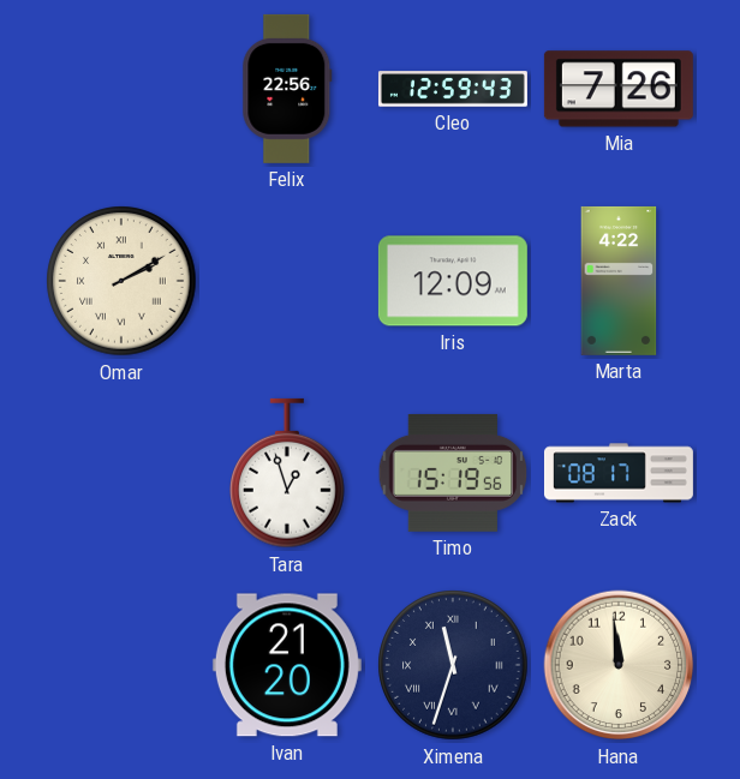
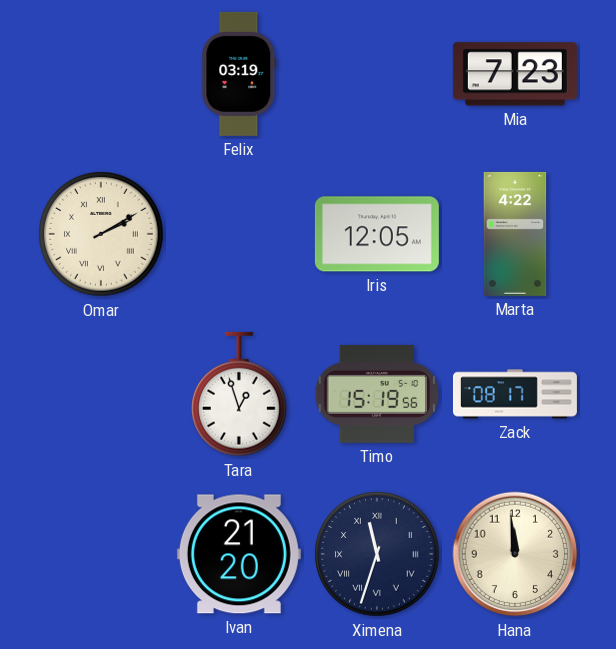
Felix: 22:56 -> 03:19
Cleo: 12:59 -> none
Mia: 7:26 -> 7:23
Iris: 12:09 -> 12:05
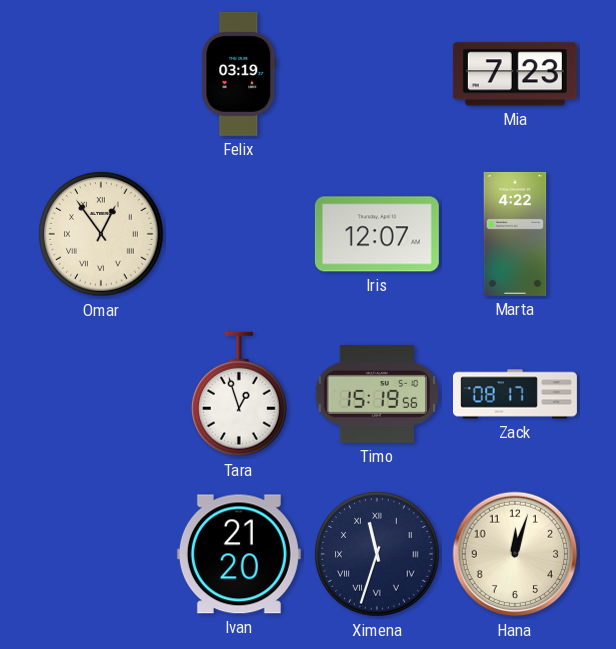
Omar: 2:10 -> 12:54
Iris: 12:05 -> 12:07
Hana: 11:59 -> 12:03
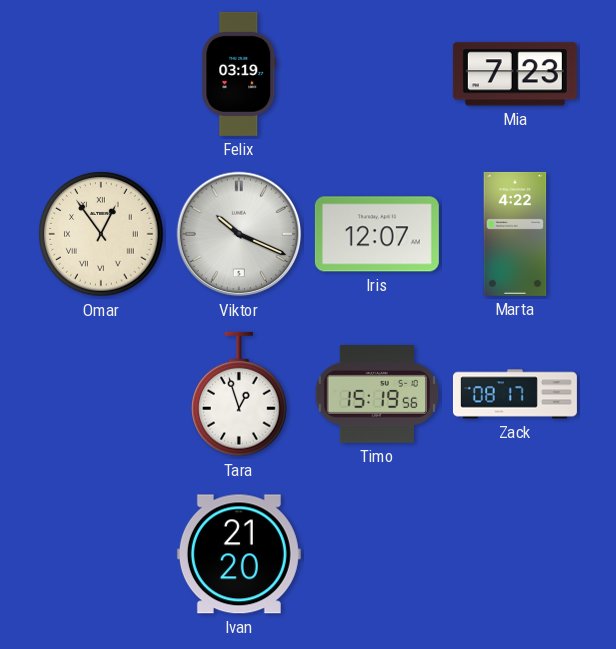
Viktor: none -> 10:19
Ximena: 11:33 -> none
Hana: 12:03 -> none
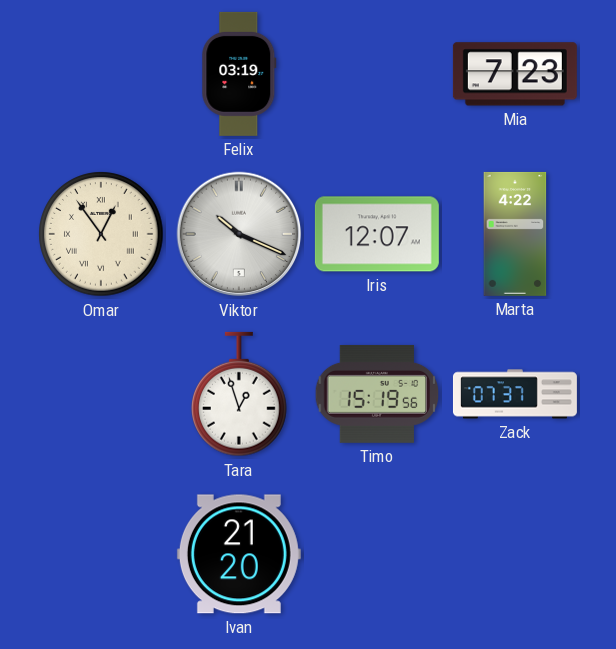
Zack: 08:17 -> 07:37
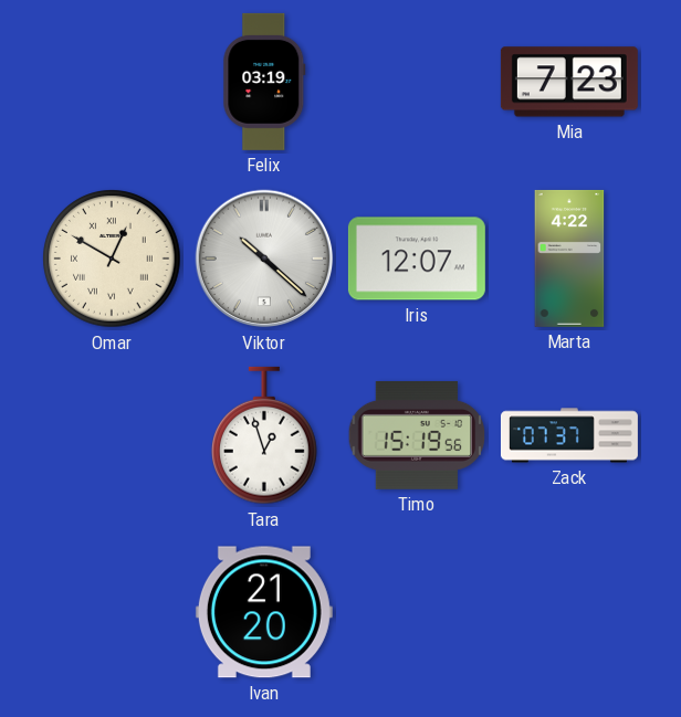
Omar: 12:54 -> 12:50
Viktor: 10:19 -> 10:22
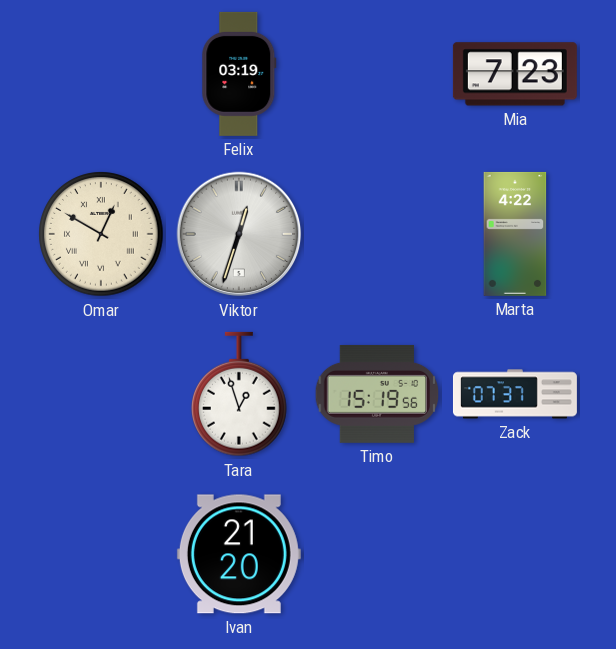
Viktor: 10:22 -> 12:33
Iris: 12:07 -> none
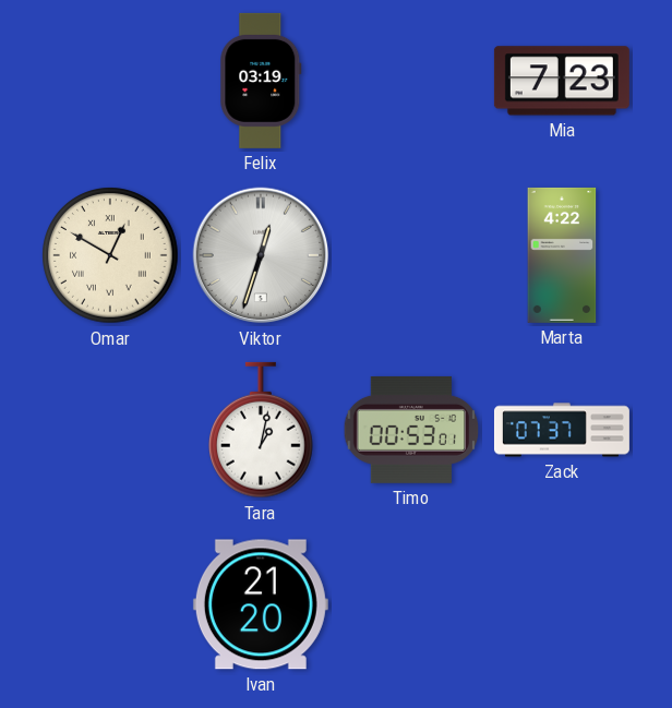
Tara: 12:57 -> 1:02
Timo: 15:19 -> 00:53
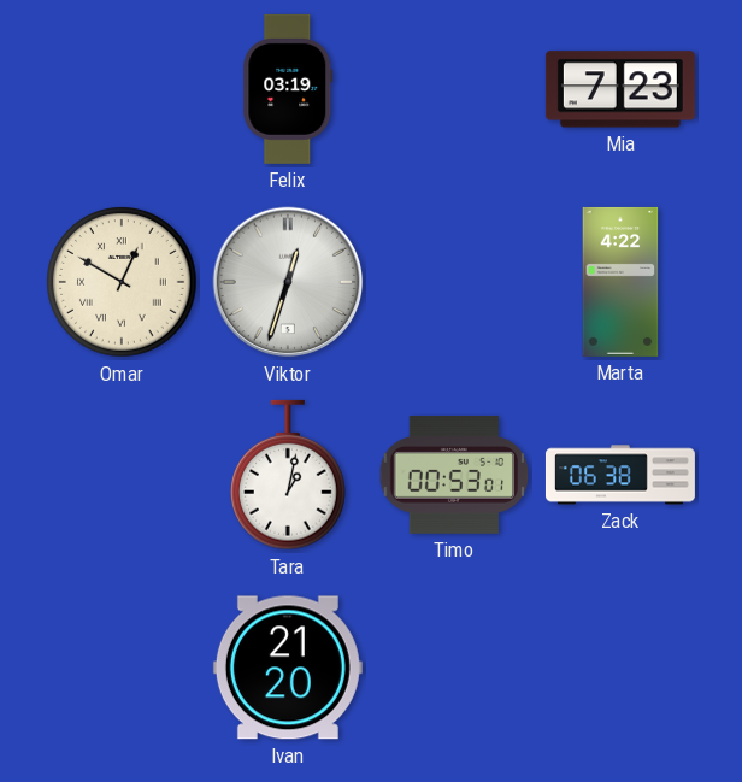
Zack: 07:37 -> 06:38
